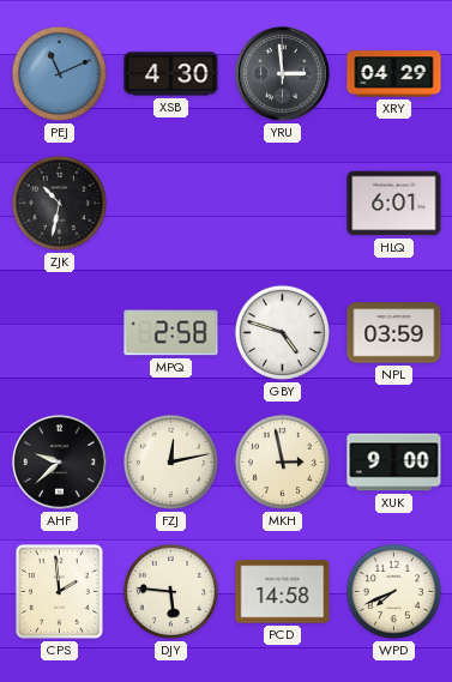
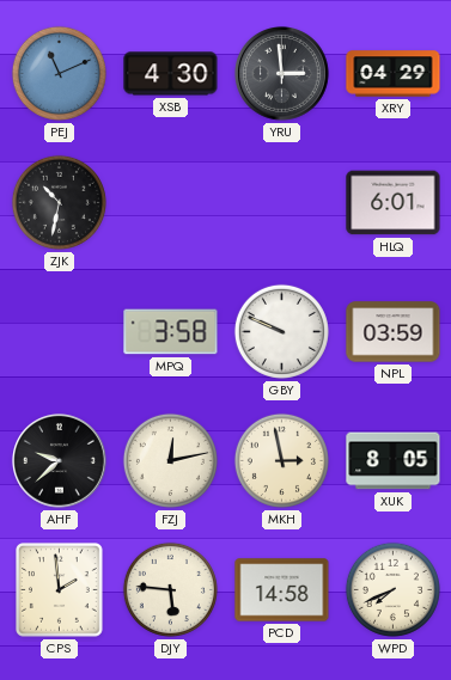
MPQ: 2:58 -> 3:58
GBY: 4:48 -> 9:49
XUK: 9:00 -> 8:05
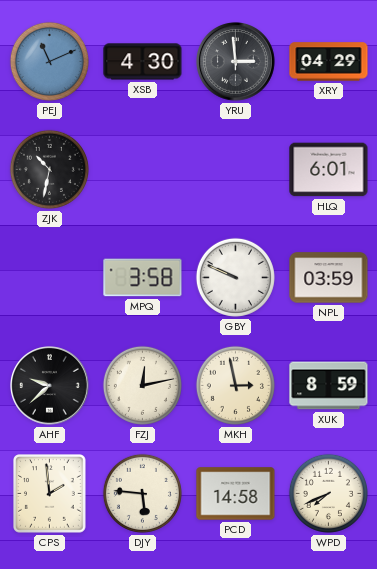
XUK: 8:05 -> 8:59
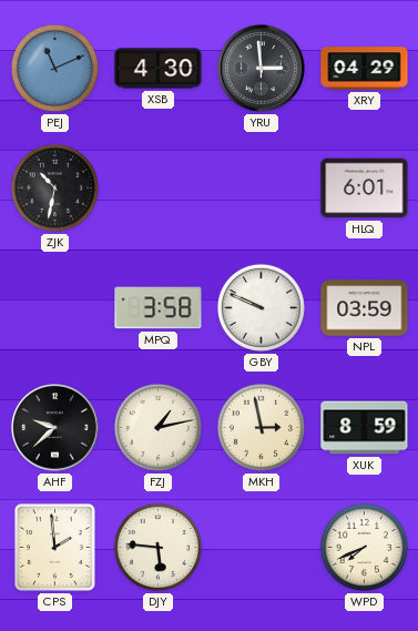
FZJ: 12:13 -> 1:13
PCD: 14:58 -> none
